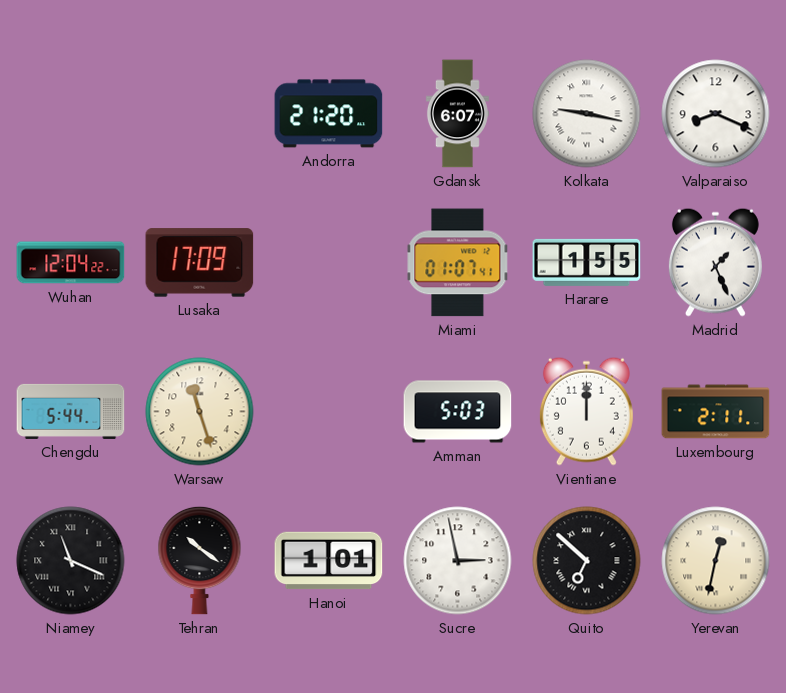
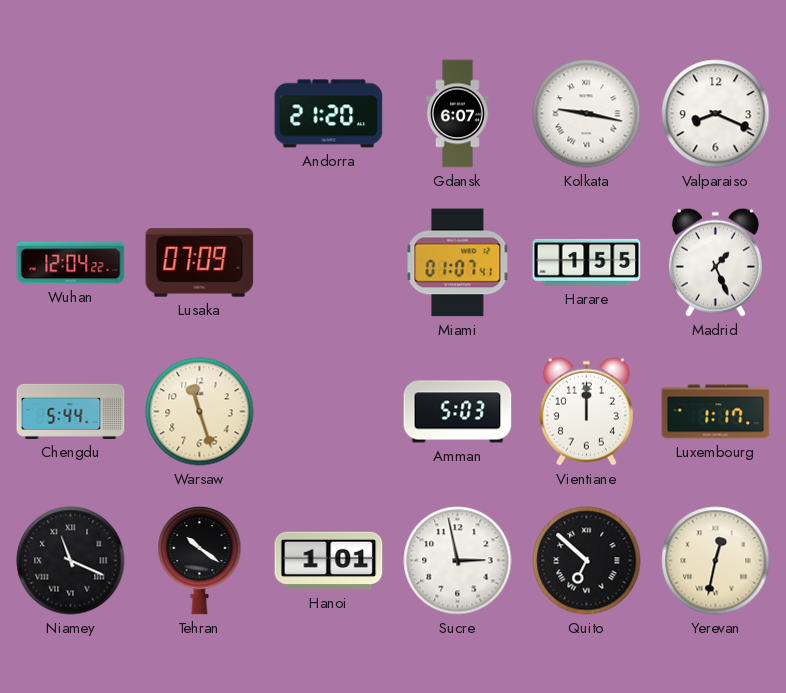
Lusaka: 17:09 -> 07:09
Luxembourg: 2:11 -> 1:17
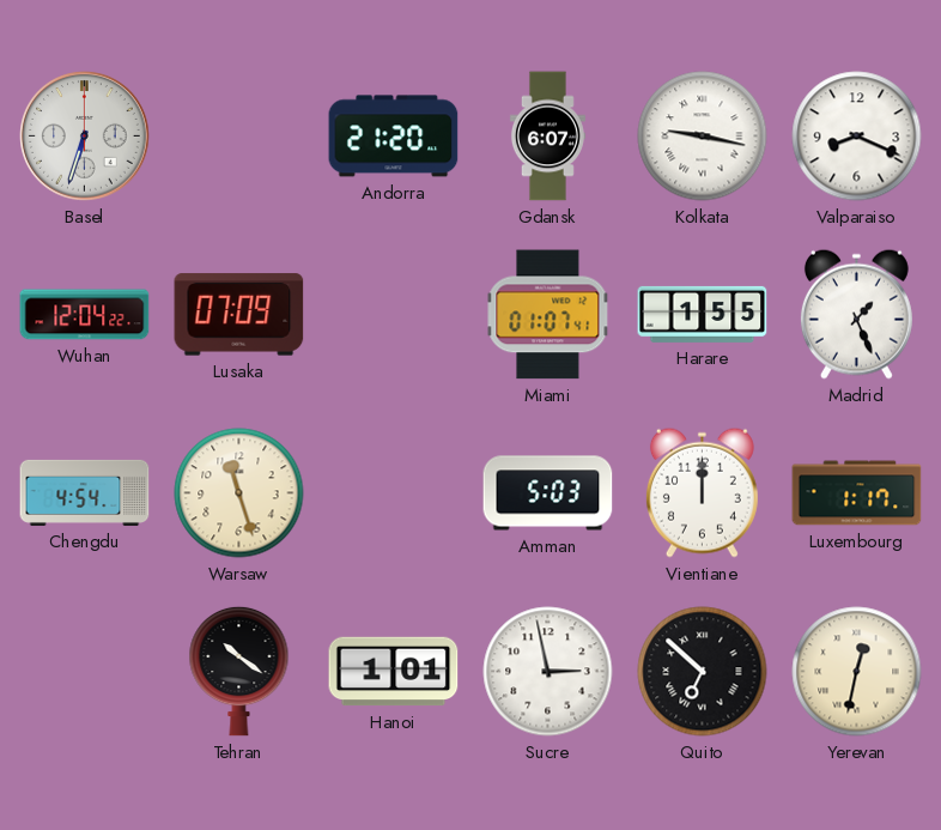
Basel: none -> 6:33
Chengdu: 5:44 -> 4:54
Niamey: 11:19 -> none
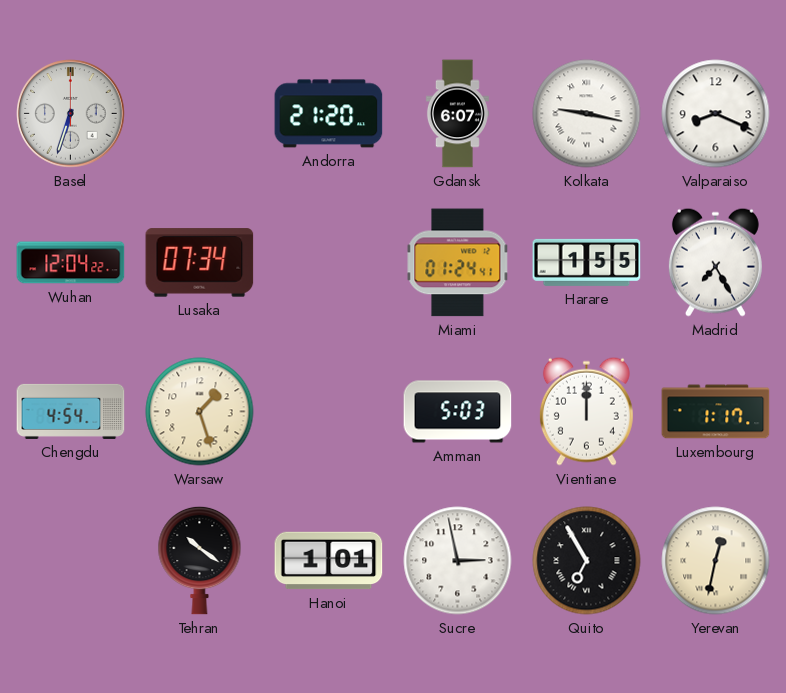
Lusaka: 07:09 -> 07:34
Miami: 01:07 -> 01:24
Madrid: 1:26 -> 7:25
Warsaw: 11:27 -> 1:27
Quito: 6:52 -> 6:55
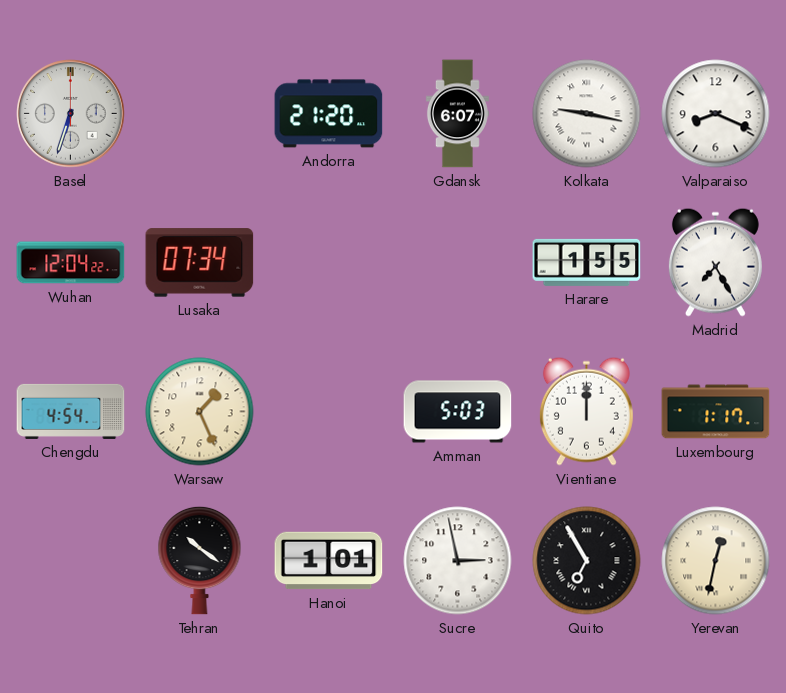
Miami: 01:24 -> none
Warsaw: 1:27 -> 1:26
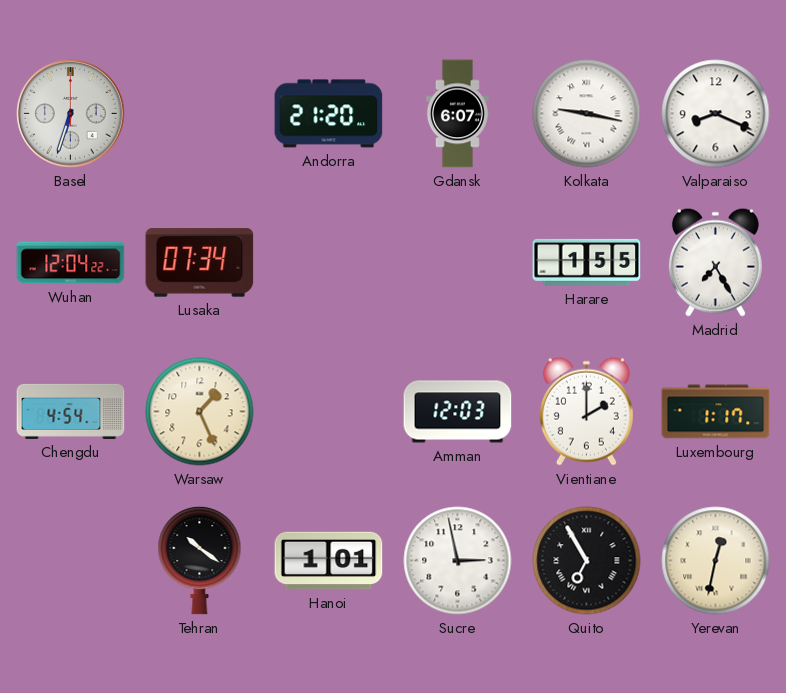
Amman: 5:03 -> 12:03
Vientiane: 12:00 -> 2:00
